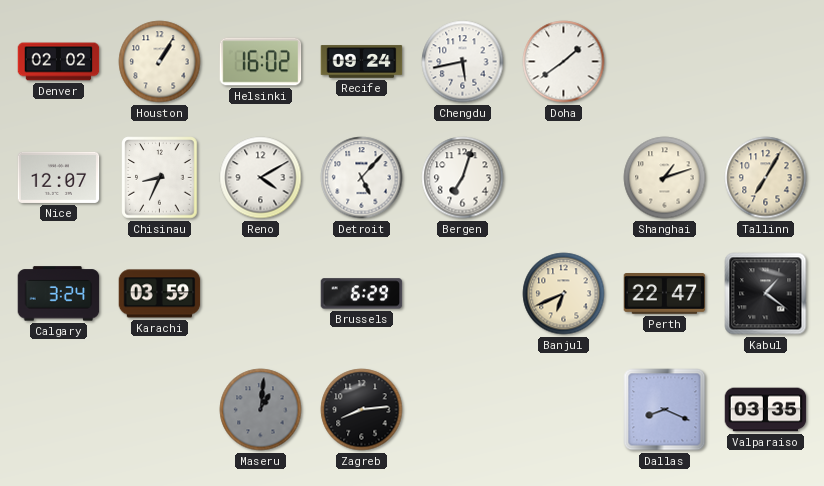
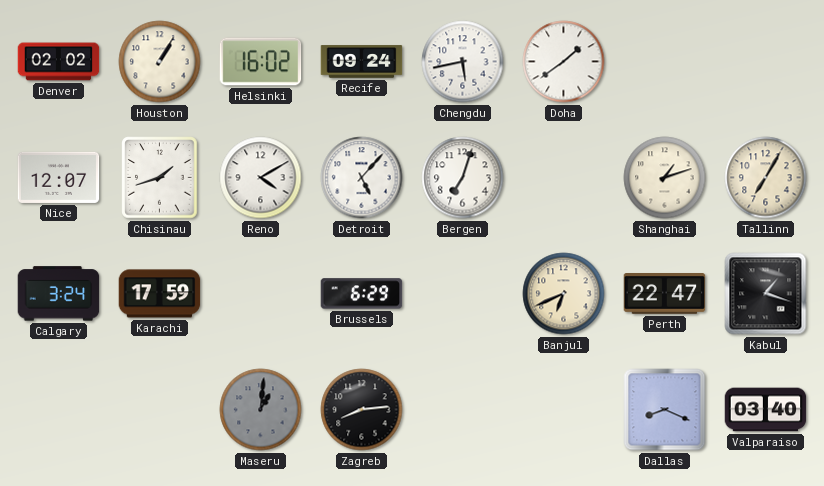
Chisinau: 8:34 -> 1:42
Karachi: 03:59 -> 17:59
Kabul: 1:21 -> 1:18
Valparaiso: 03:35 -> 03:40
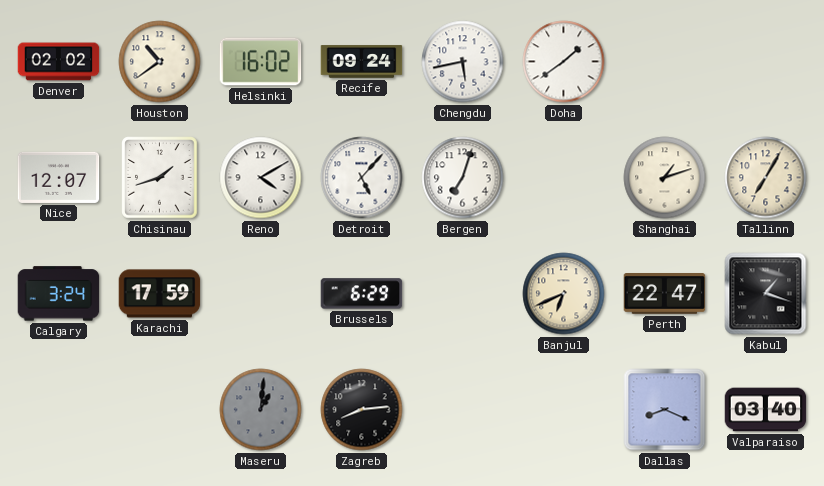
Houston: 1:05 -> 10:39
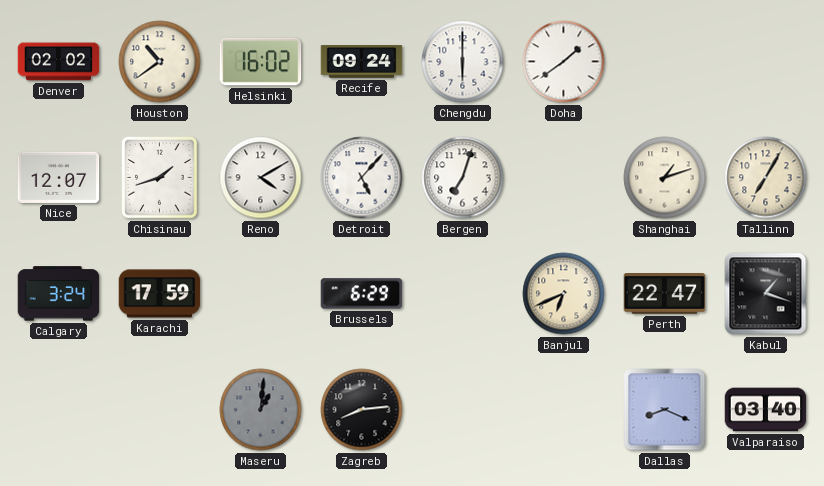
Chengdu: 5:43 -> 6:00
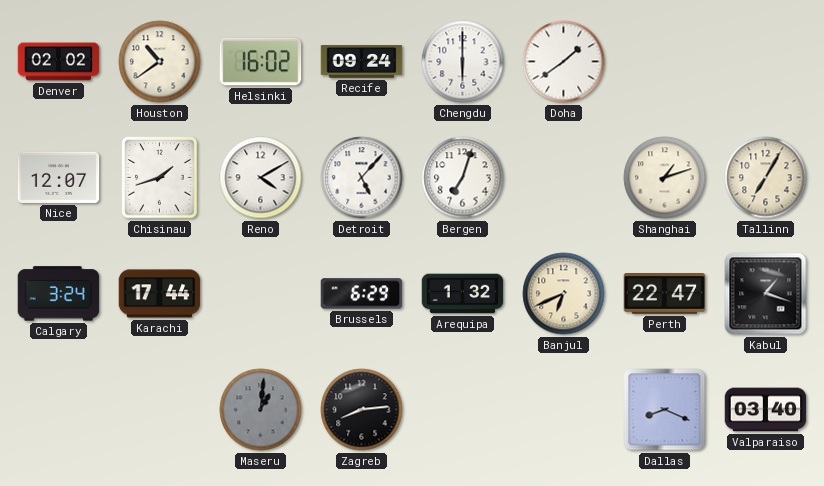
Karachi: 17:59 -> 17:44
Arequipa: none -> 1:32
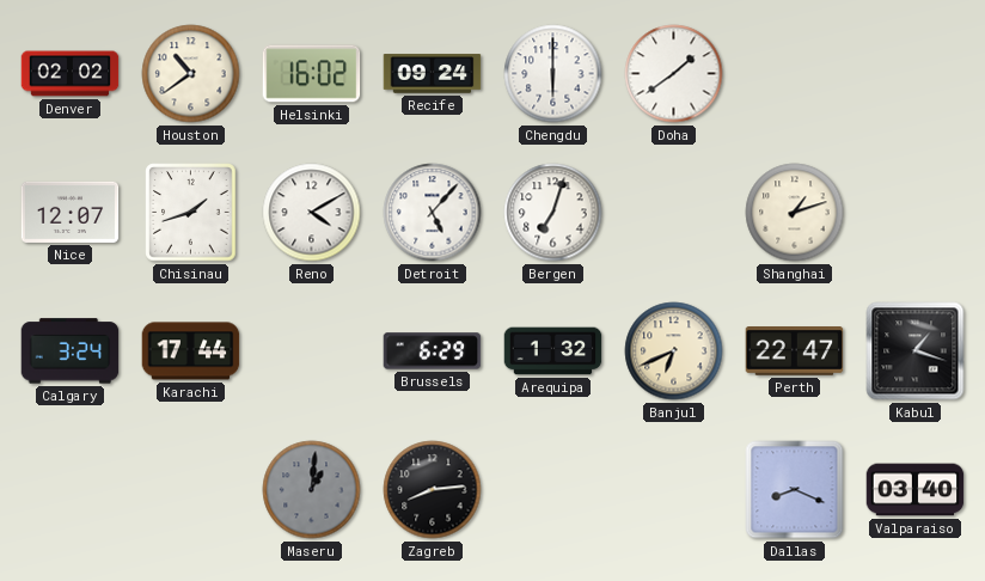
Tallinn: 7:05 -> none
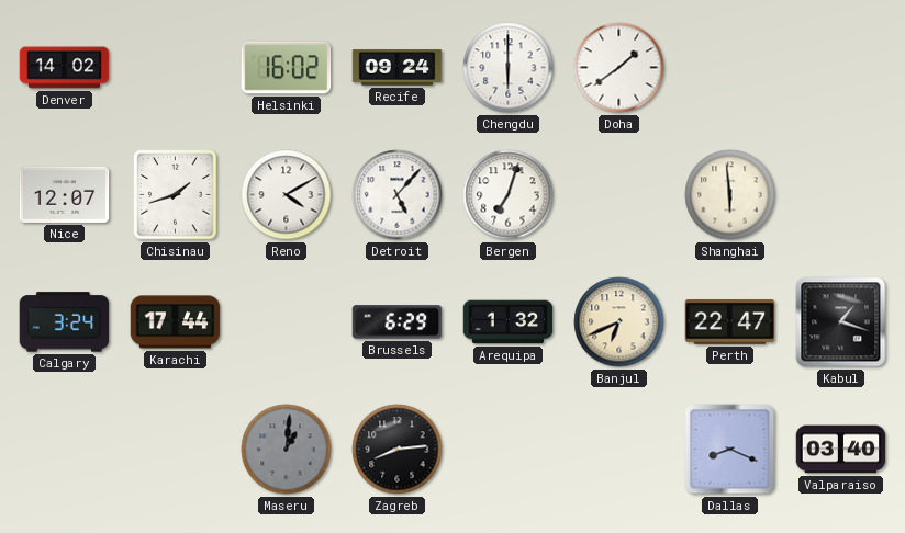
Denver: 02:02 -> 14:02
Houston: 10:39 -> none
Shanghai: 1:12 -> 5:59
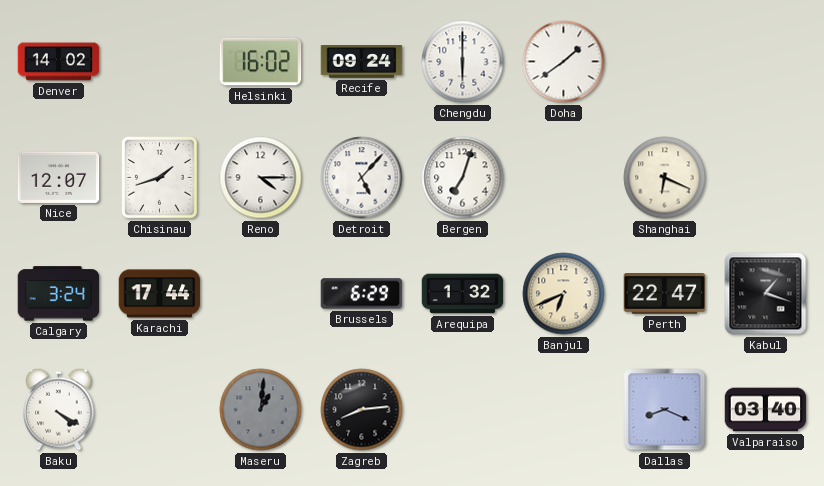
Reno: 4:10 -> 4:15
Shanghai: 5:59 -> 6:19
Baku: none -> 4:20
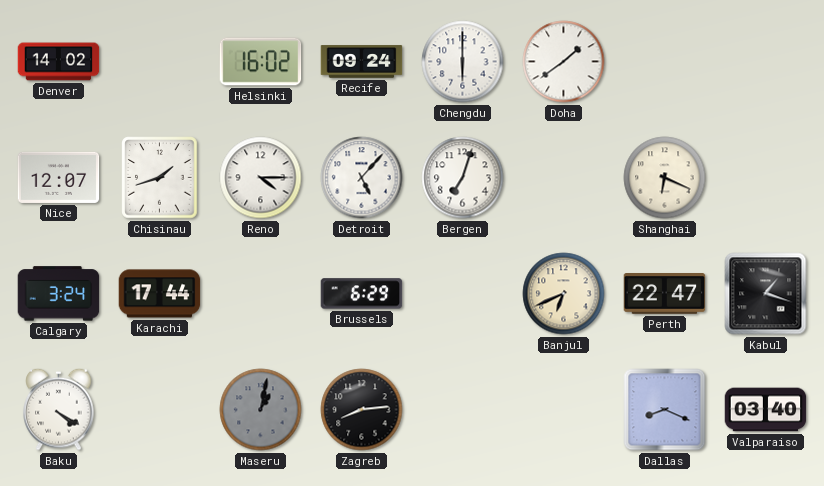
Arequipa: 1:32 -> none
Maseru: 1:01 -> 1:02
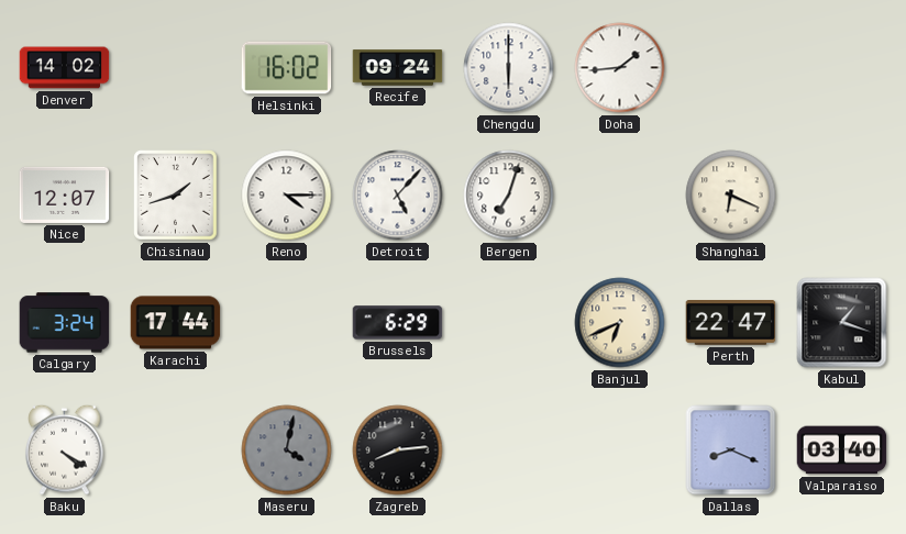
Doha: 1:39 -> 1:44
Maseru: 1:02 -> 4:02
